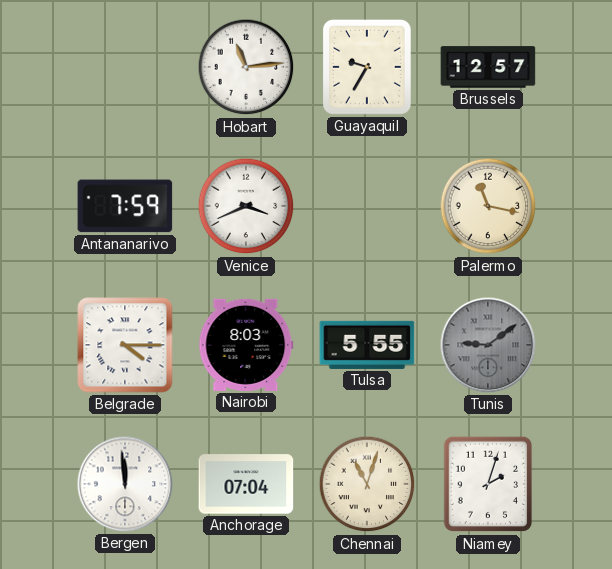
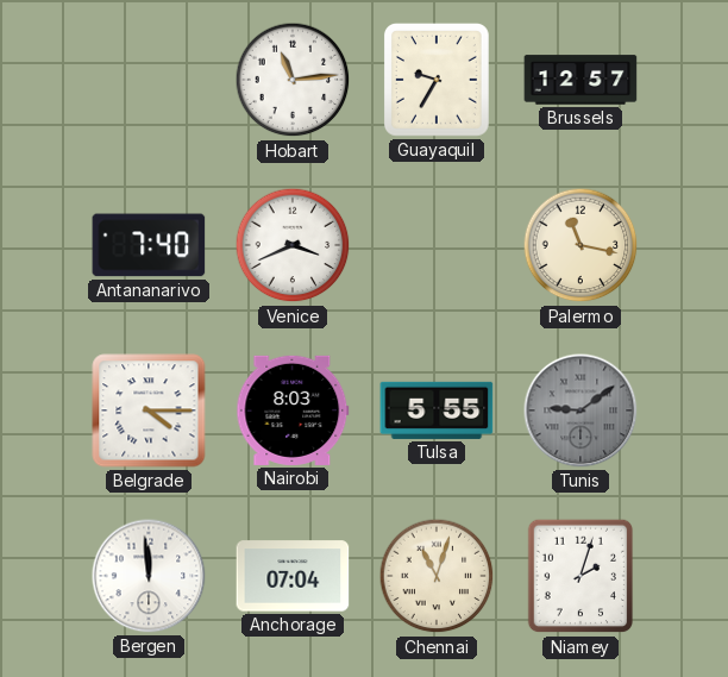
Antananarivo: 7:59 -> 7:40
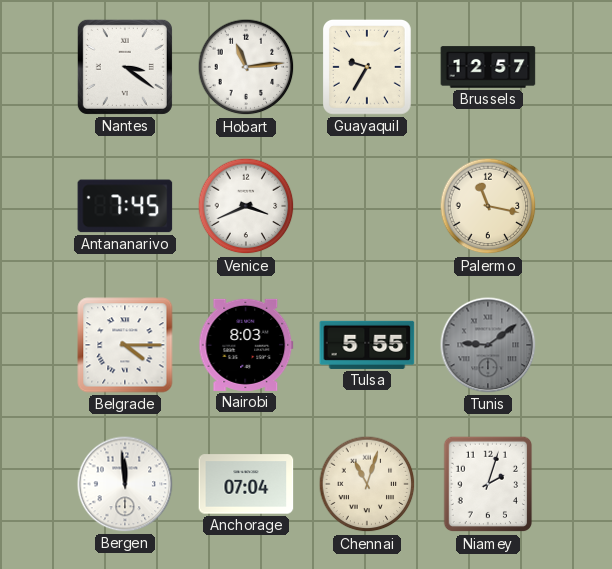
Nantes: none -> 3:21
Antananarivo: 7:40 -> 7:45
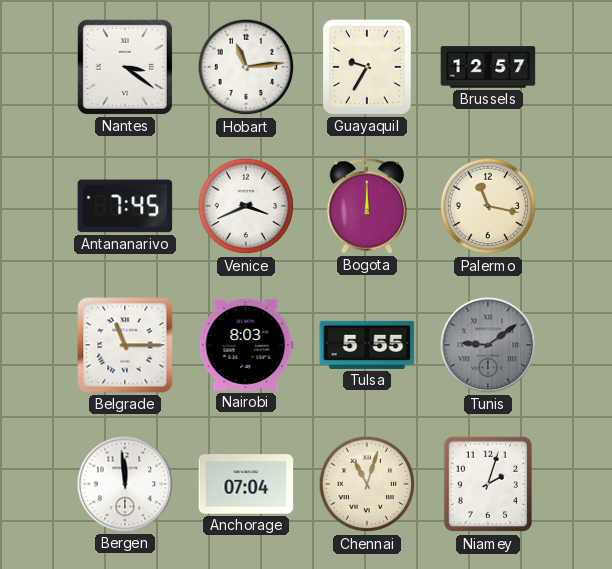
Bogota: none -> 12:00
Belgrade: 4:15 -> 11:15
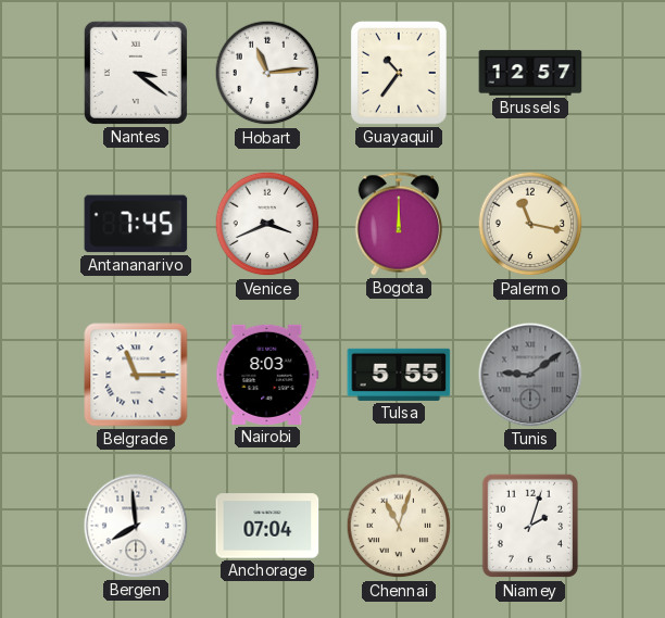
Guayaquil: 9:35 -> 10:36
Bergen: 11:59 -> 7:59
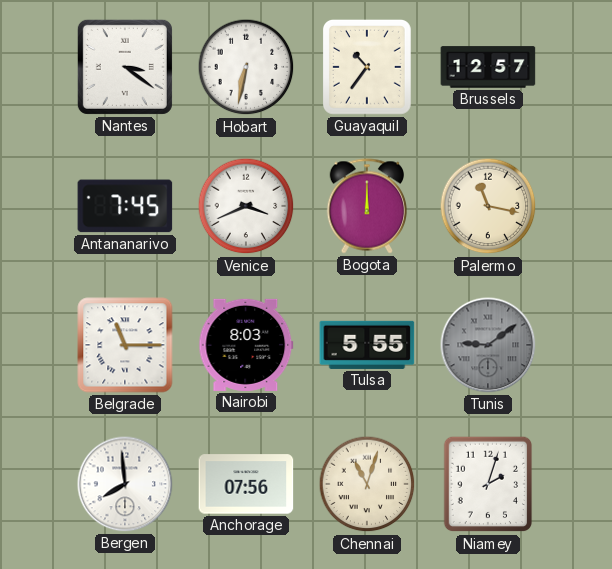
Hobart: 11:14 -> 6:32
Anchorage: 07:04 -> 07:56
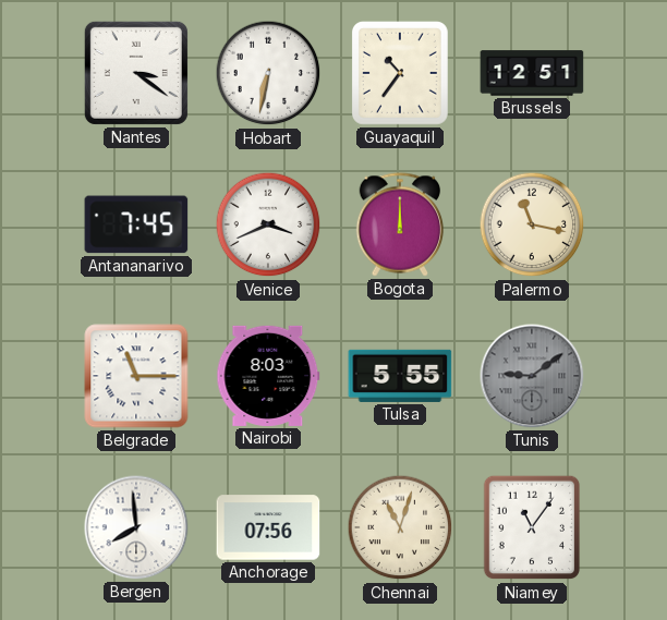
Brussels: 12:57 -> 12:51
Niamey: 2:03 -> 11:06
